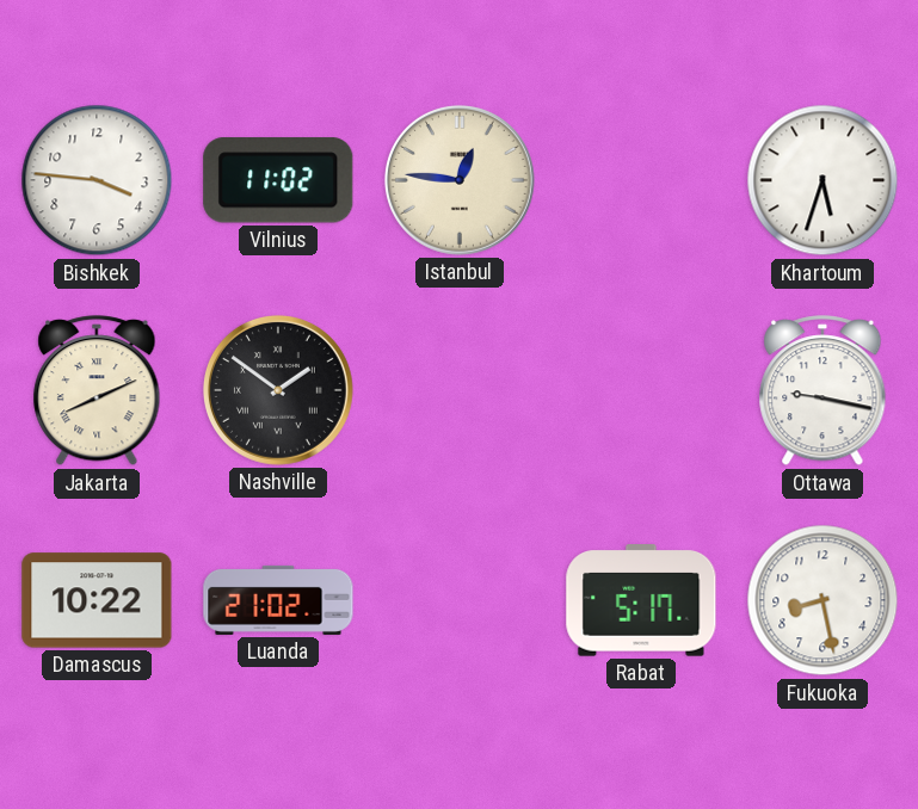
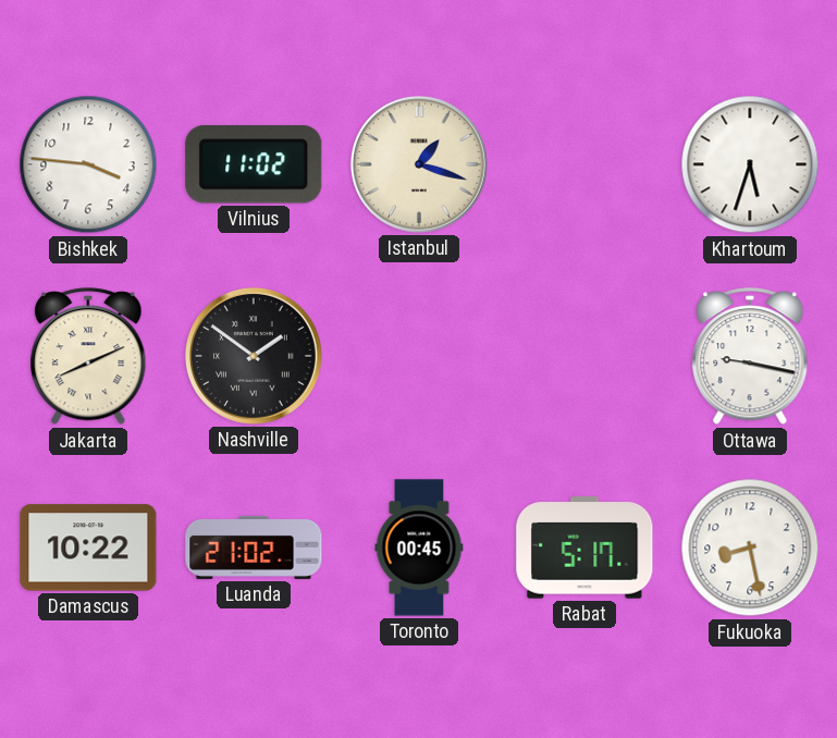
Istanbul: 12:46 -> 1:18
Toronto: none -> 00:45
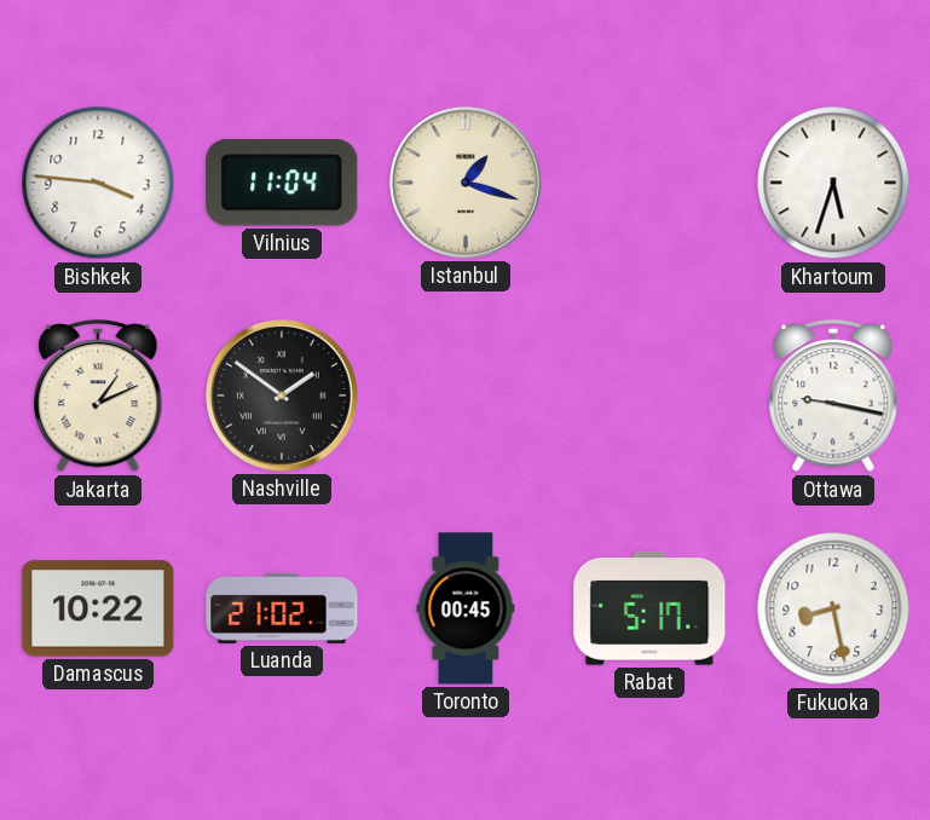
Vilnius: 11:02 -> 11:04
Jakarta: 8:11 -> 1:11
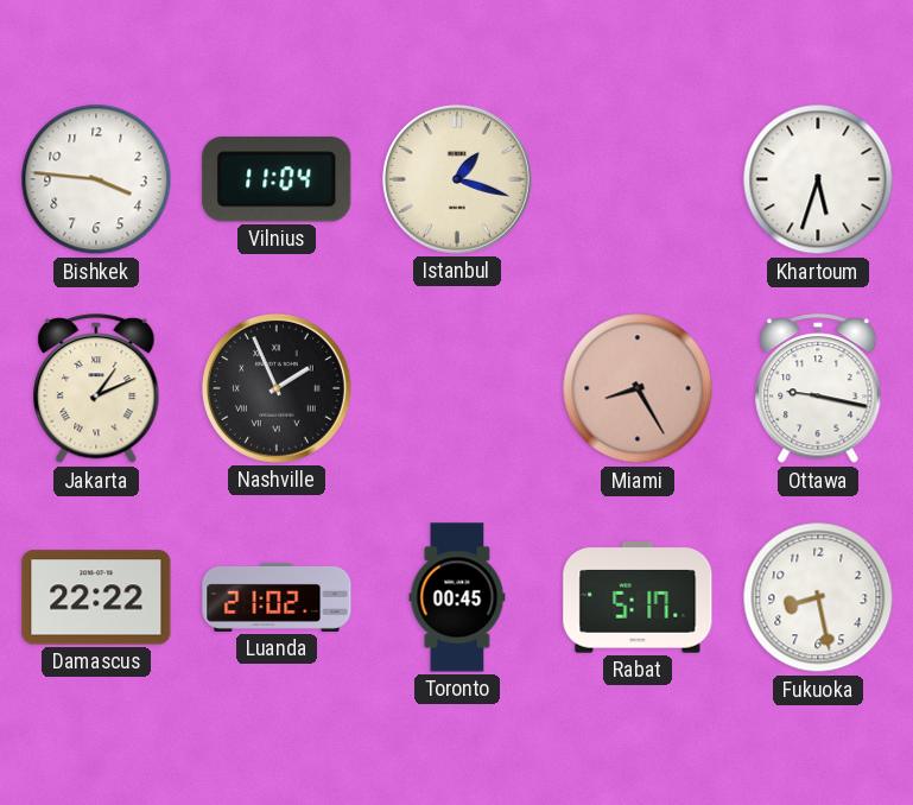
Nashville: 1:51 -> 1:56
Miami: none -> 8:25
Damascus: 10:22 -> 22:22
